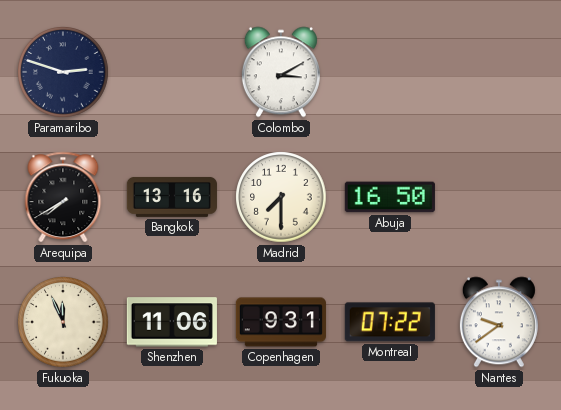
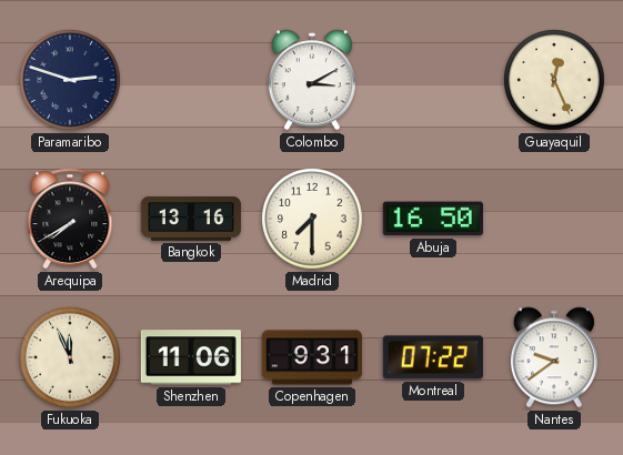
Guayaquil: none -> 12:26
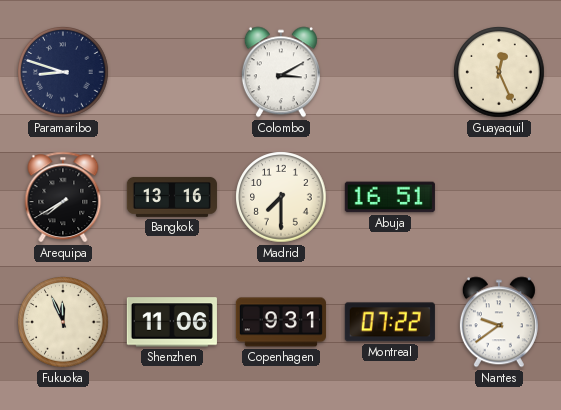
Paramaribo: 2:48 -> 8:48
Abuja: 16:50 -> 16:51
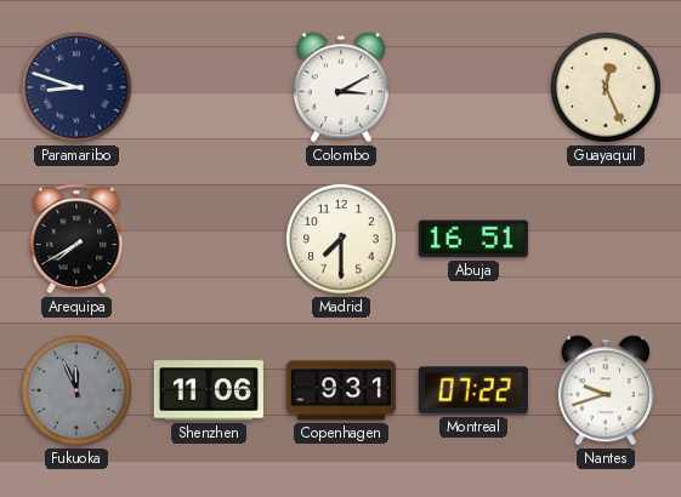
Bangkok: 13:16 -> none
Fukuoka dial: cream -> grey
Nantes: 9:39 -> 9:42
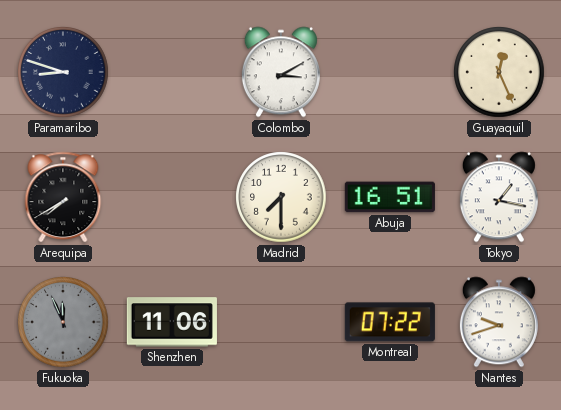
Tokyo: none -> 1:17
Copenhagen: 9:31 -> none
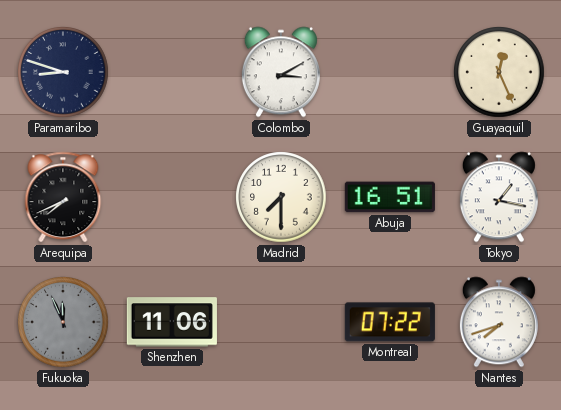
Arequipa: 7:40 -> 7:41
Nantes: 9:42 -> 7:42
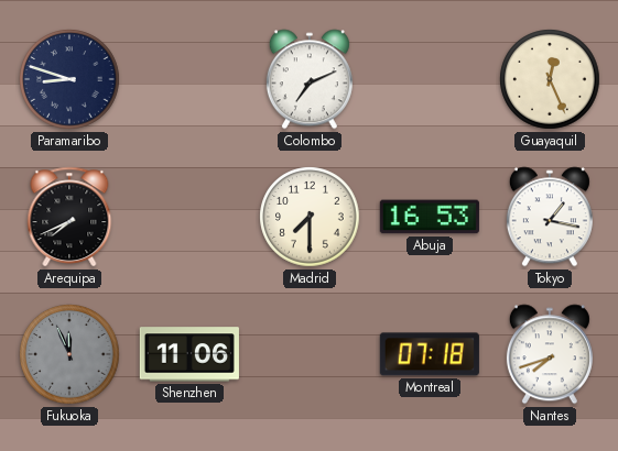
Colombo: 3:10 -> 7:11
Abuja: 16:51 -> 16:53
Montreal: 07:22 -> 07:18
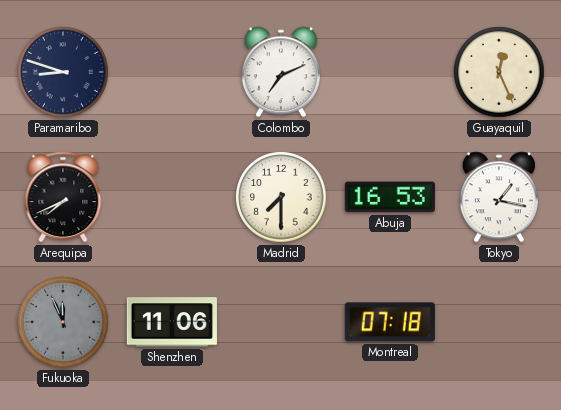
Nantes: 7:42 -> none
